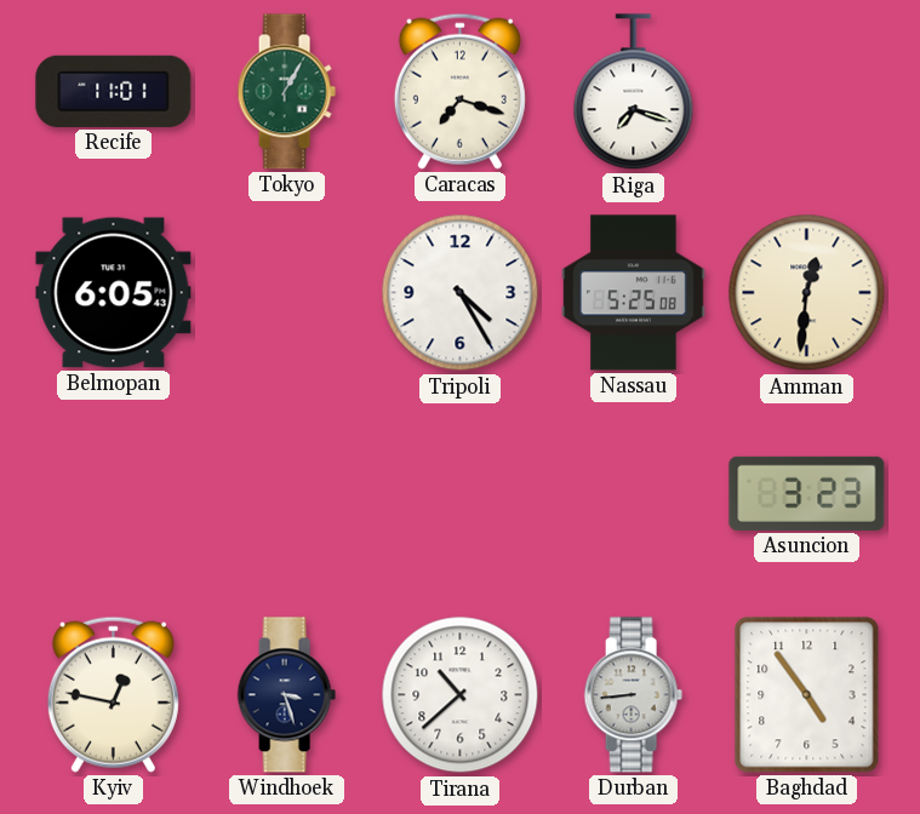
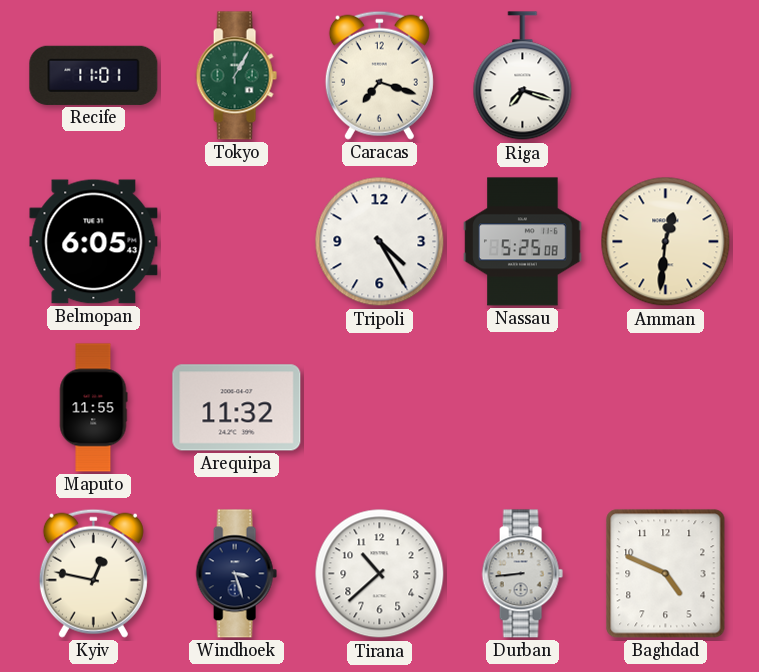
Maputo: none -> 11:55
Arequipa: none -> 11:32
Asuncion: 3:23 -> none
Baghdad: 4:54 -> 4:49
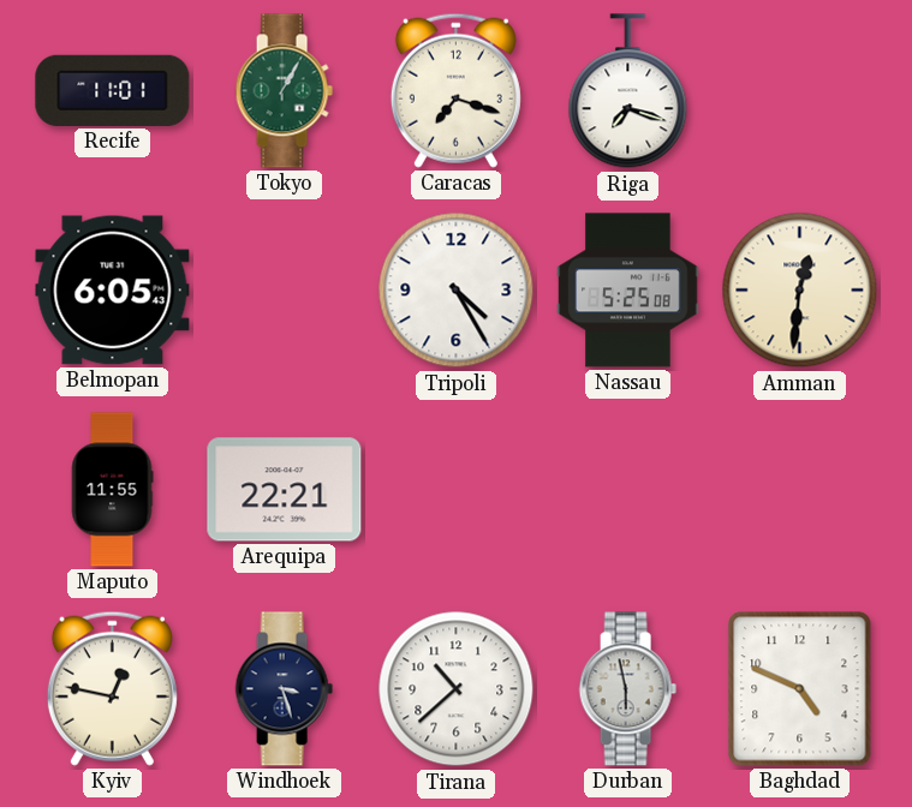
Arequipa: 11:32 -> 22:21
Durban: 8:44 -> 5:58
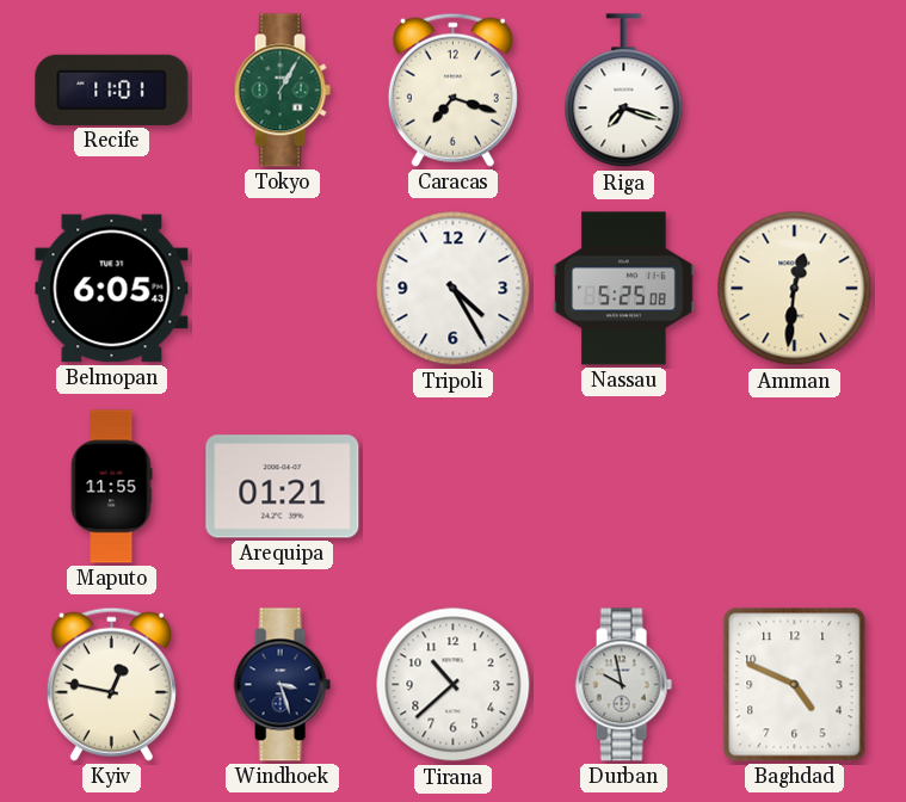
Arequipa: 22:21 -> 01:21
Durban: 5:58 -> 9:58
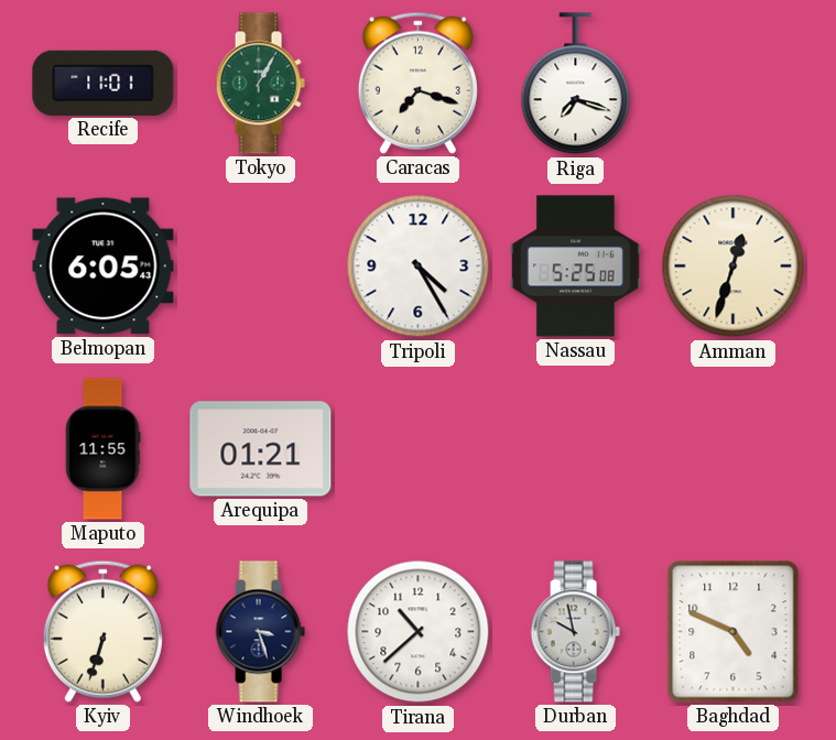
Amman: 12:31 -> 12:33
Kyiv: 12:47 -> 6:33
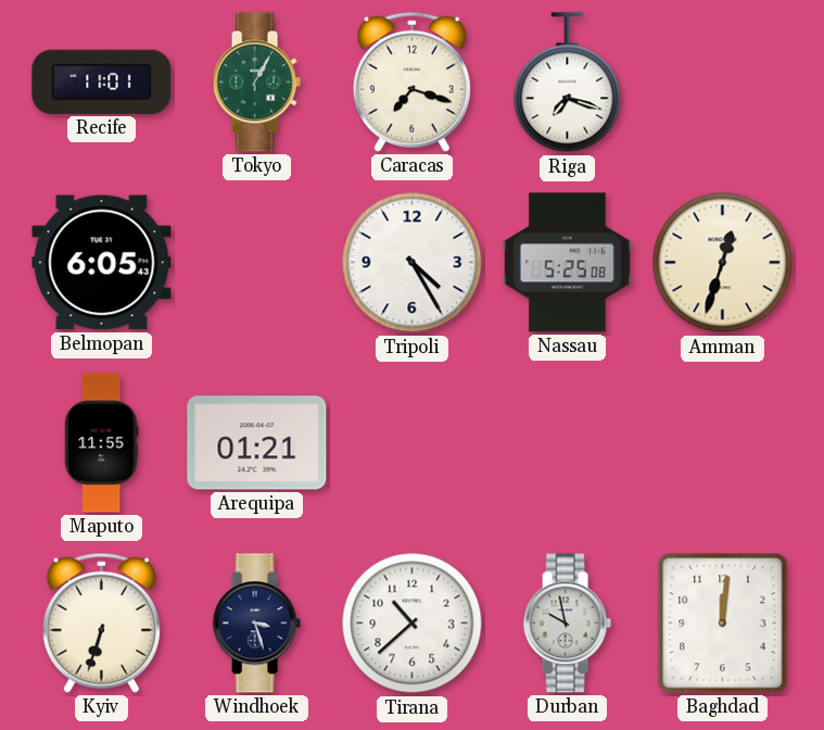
Baghdad: 4:49 -> 12:01
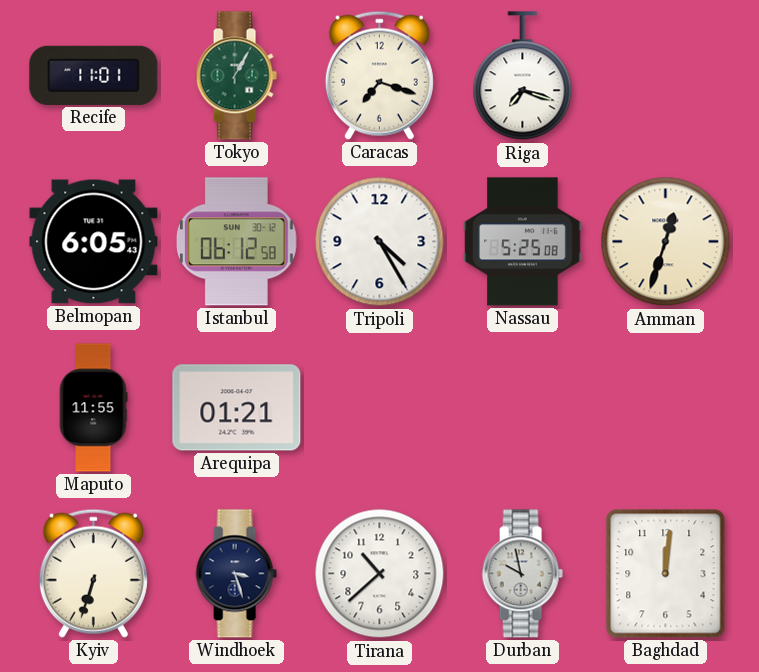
Istanbul: none -> 06:12
